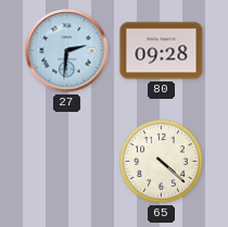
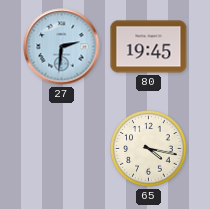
80: 09:28 -> 19:45
65: 4:22 -> 4:17
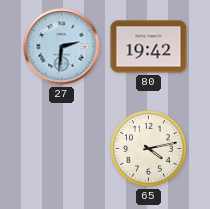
80: 19:45 -> 19:42
65: 4:17 -> 4:13
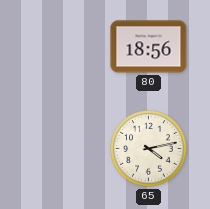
27: 2:31 -> none
80: 19:42 -> 18:56
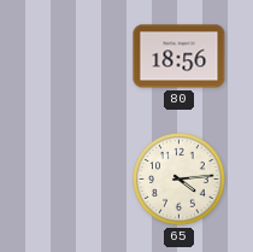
65: 4:13 -> 4:14
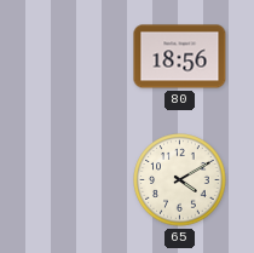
65: 4:14 -> 4:10
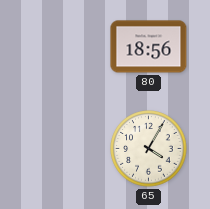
65: 4:10 -> 4:05
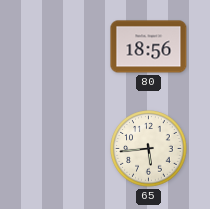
65: 4:05 -> 5:44
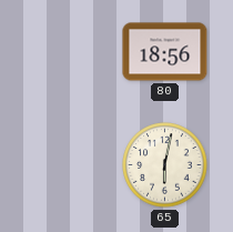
65: 5:44 -> 6:02
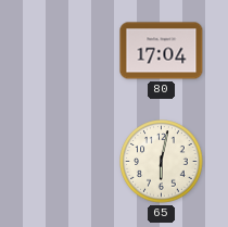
80: 18:56 -> 17:04
